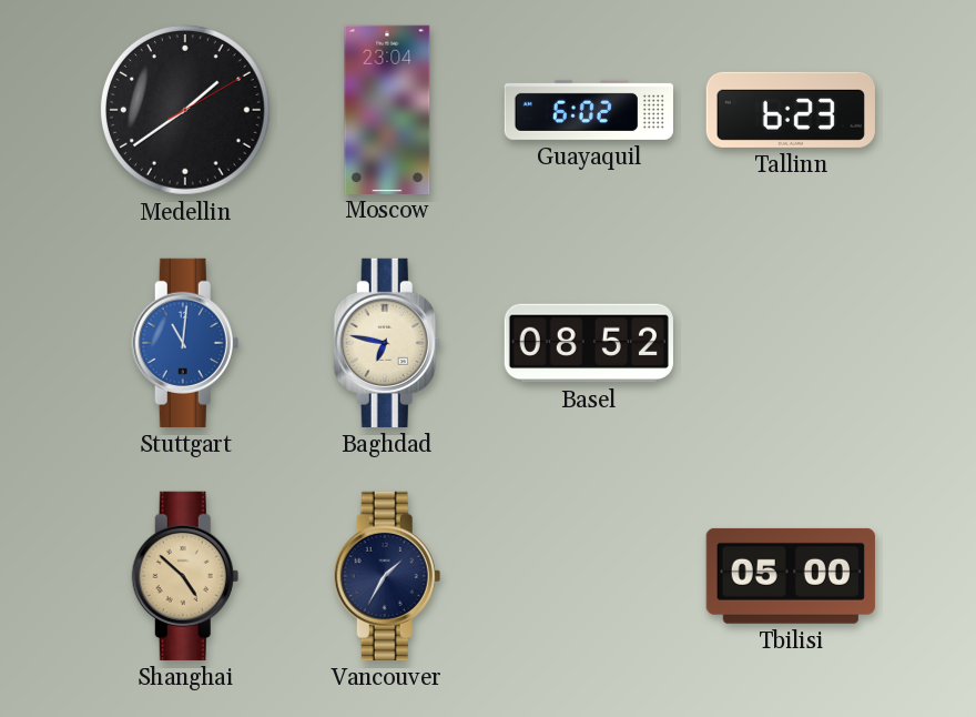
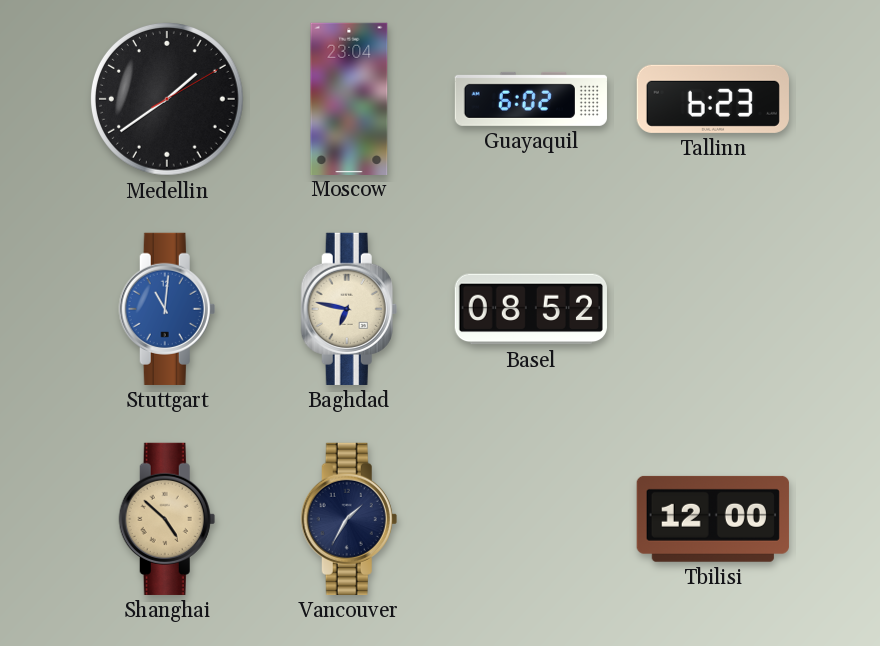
Tbilisi: 05:00 -> 12:00
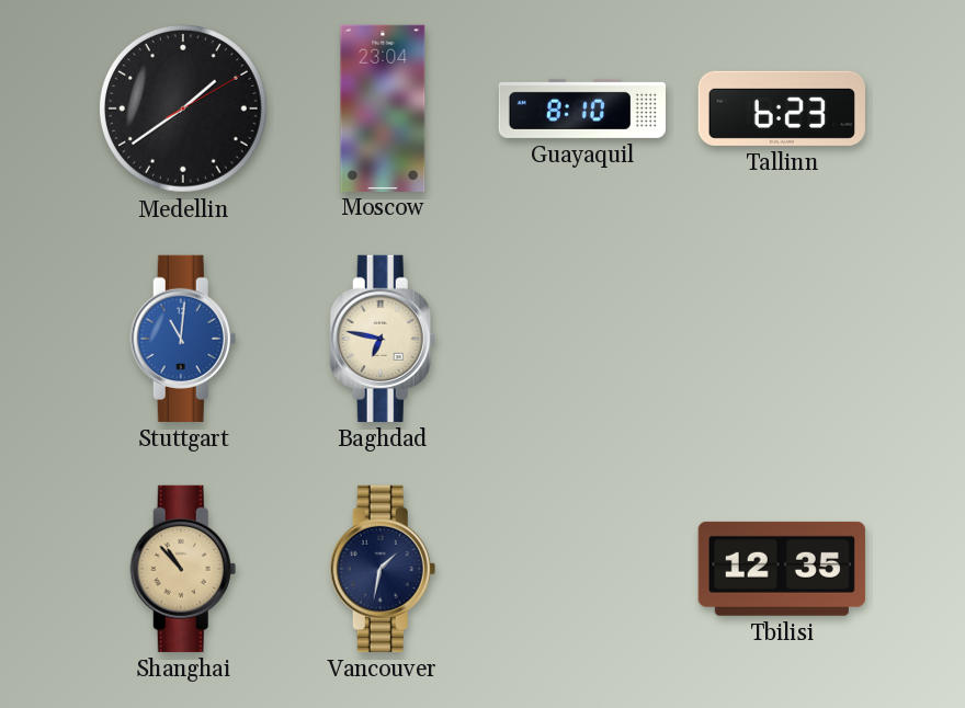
Guayaquil: 6:02 -> 8:10
Basel: 08:52 -> none
Shanghai: 4:52 -> 10:53
Vancouver: 1:35 -> 1:32
Tbilisi: 12:00 -> 12:35
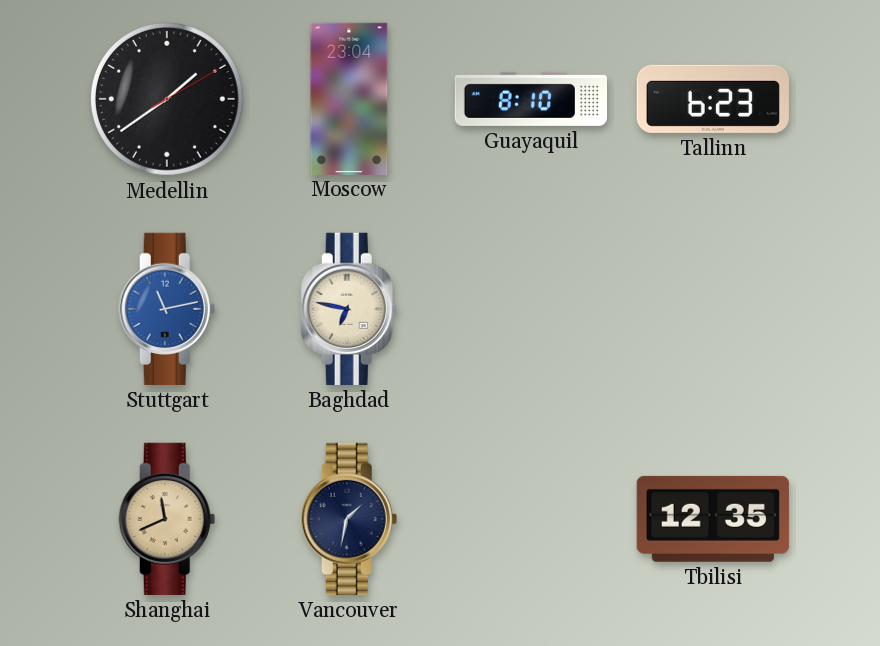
Stuttgart: 11:01 -> 11:13
Shanghai: 10:53 -> 11:41
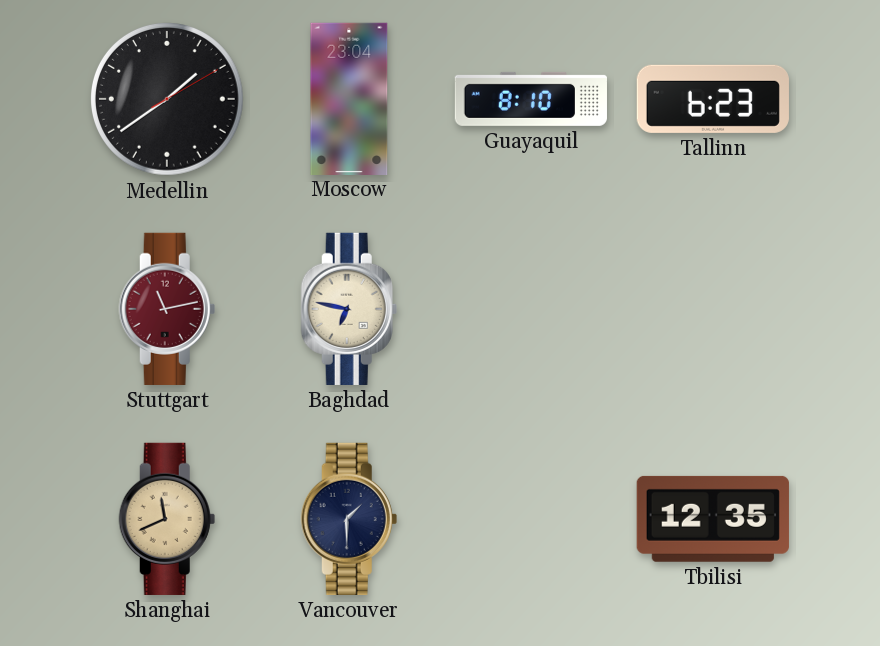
Stuttgart dial: blue -> burgundy
Vancouver: 1:32 -> 1:30
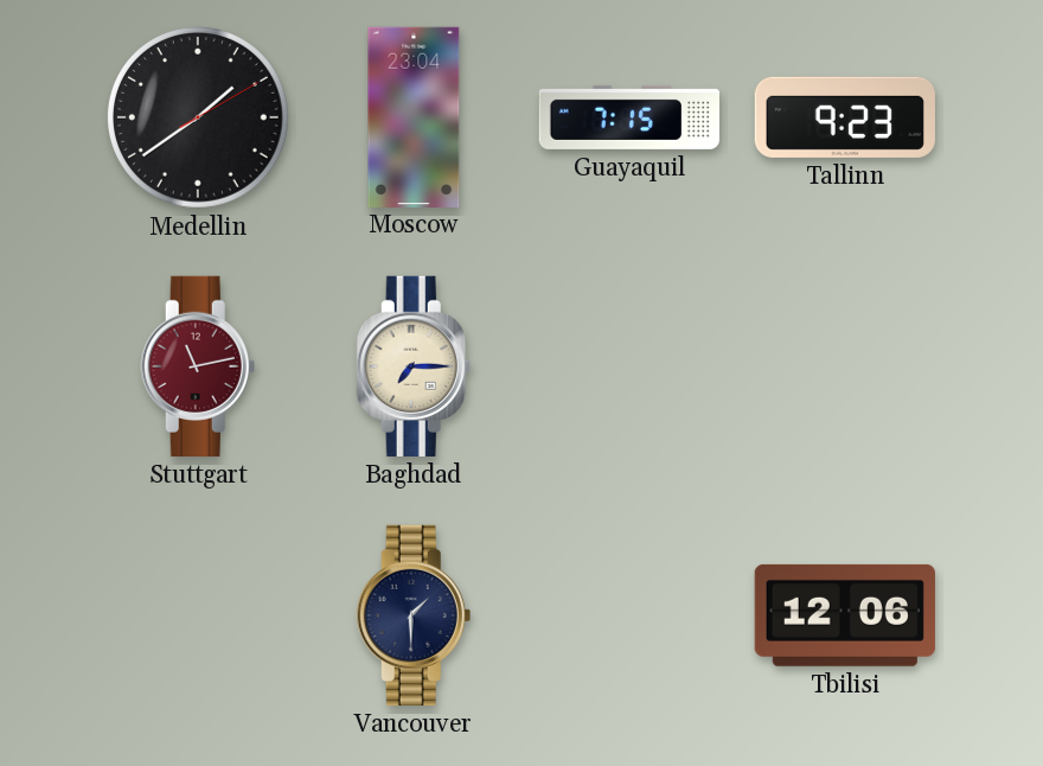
Guayaquil: 8:10 -> 7:15
Tallinn: 6:23 -> 9:23
Baghdad: 6:47 -> 7:15
Shanghai: 11:41 -> none
Tbilisi: 12:35 -> 12:06
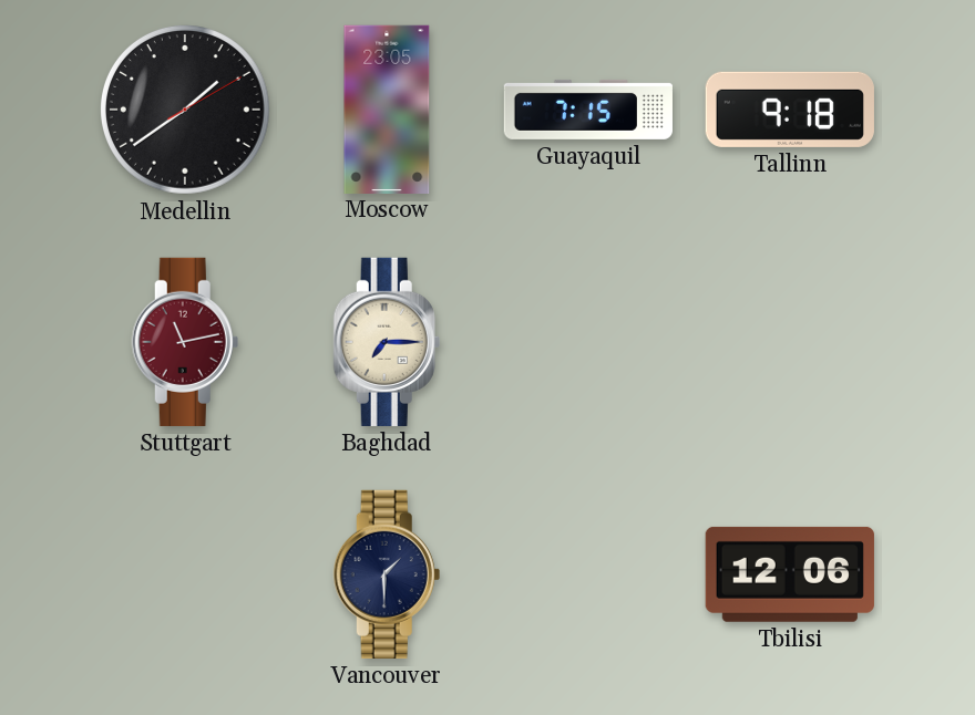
Moscow: 23:04 -> 23:05
Tallinn: 9:23 -> 9:18
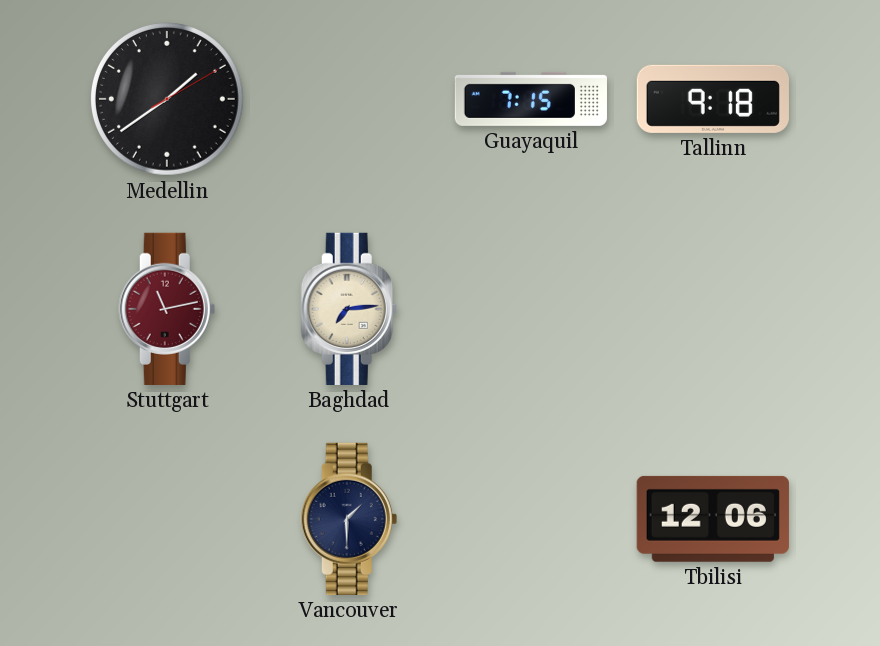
Moscow: 23:05 -> none
Baghdad: 7:15 -> 7:14
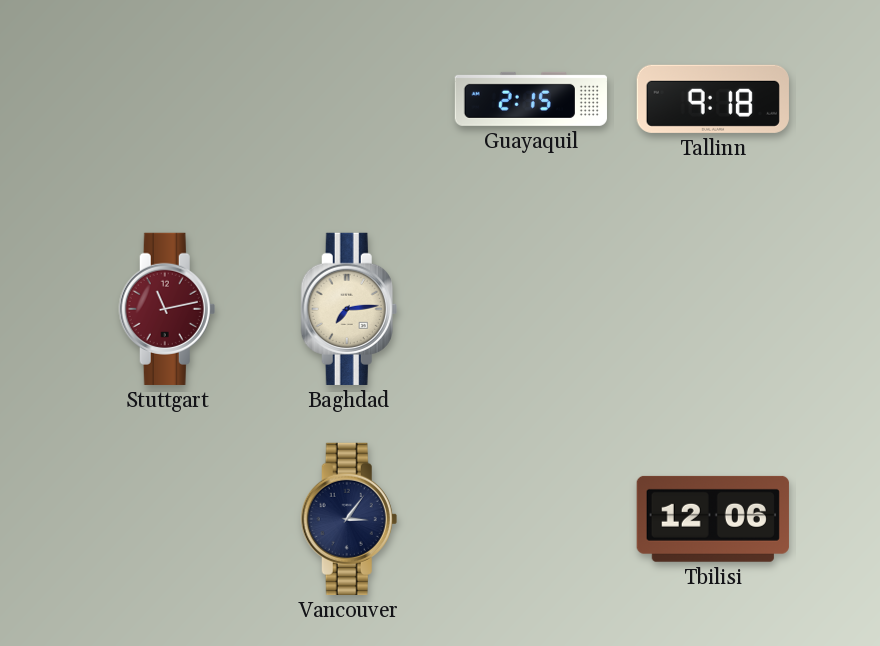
Medellin: 1:39 -> none
Guayaquil: 7:15 -> 2:15
Vancouver: 1:30 -> 3:06
